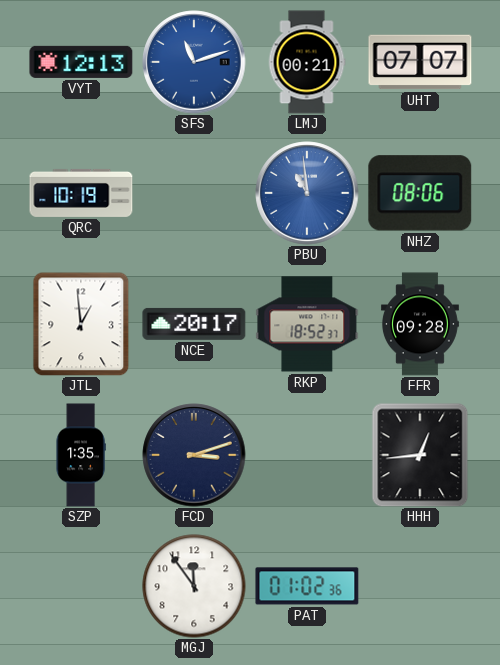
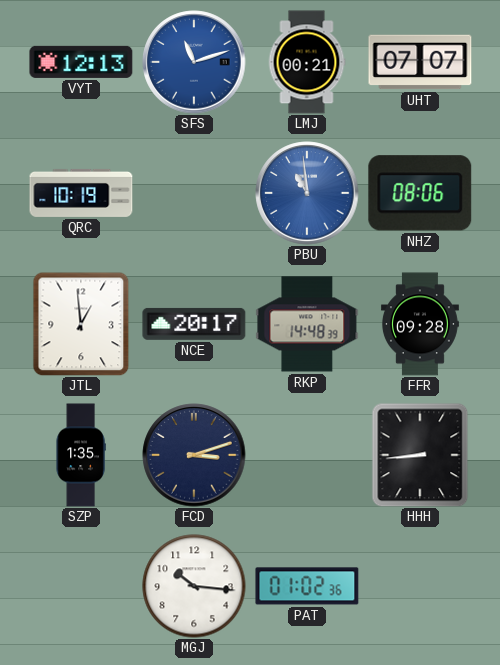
RKP: 18:52 -> 14:48
HHH: 12:44 -> 8:44
MGJ: 11:54 -> 10:16
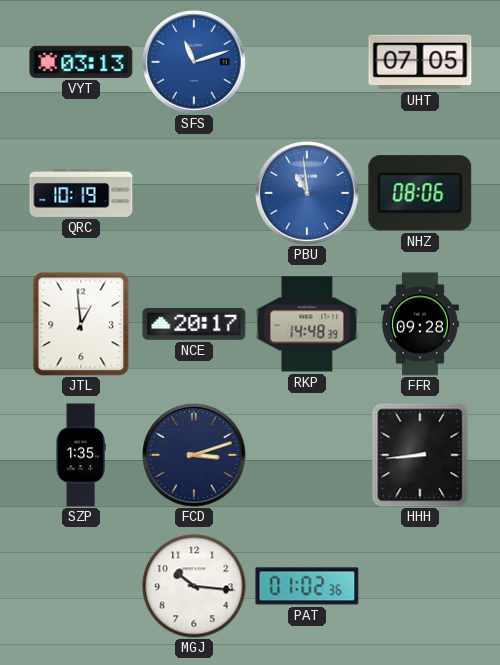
VYT: 12:13 -> 03:13
LMJ: 00:21 -> none
UHT: 07:07 -> 07:05
